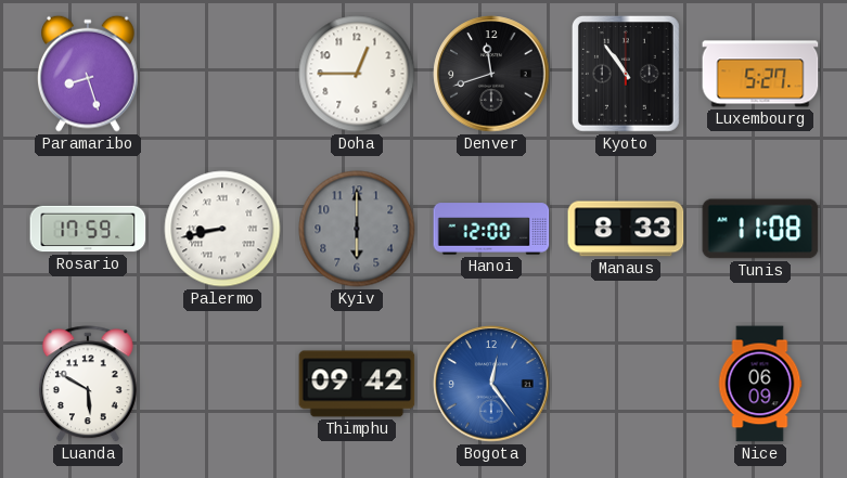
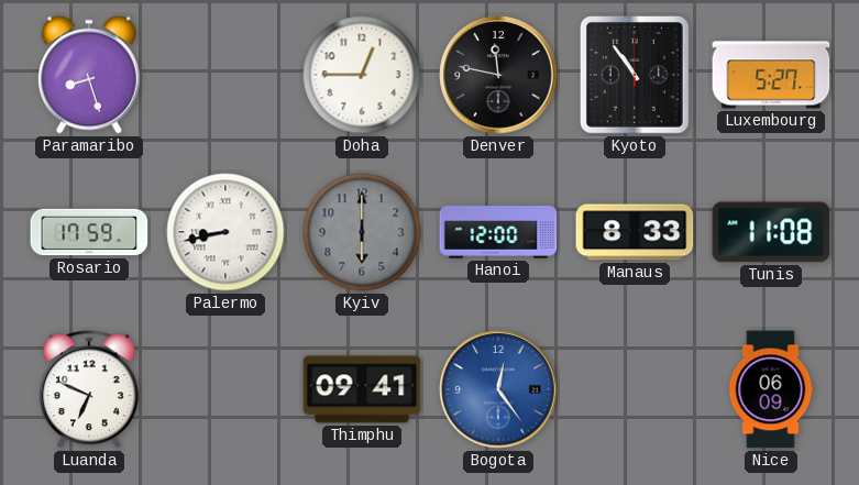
Denver: 11:42 -> 11:47
Luanda: 5:50 -> 6:49
Thimphu: 09:42 -> 09:41
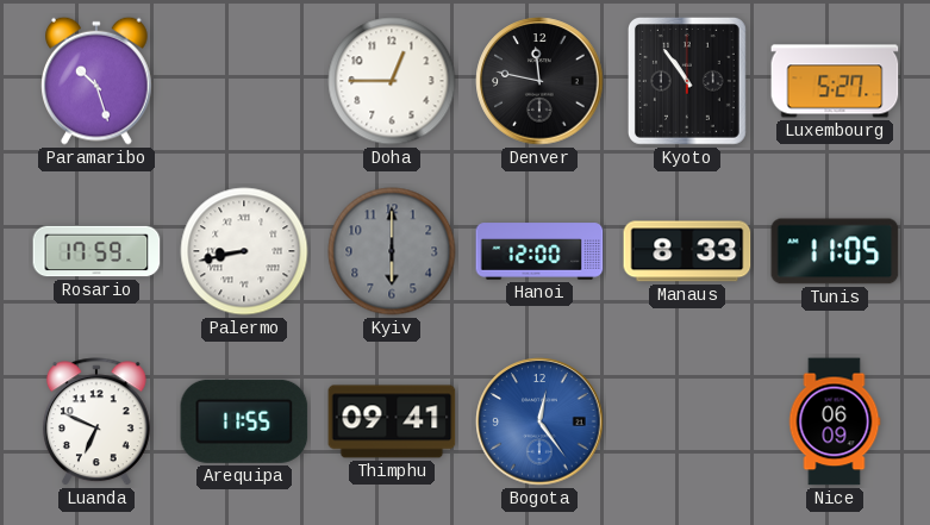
Paramaribo: 8:27 -> 10:27
Tunis: 11:08 -> 11:05
Arequipa: none -> 11:55
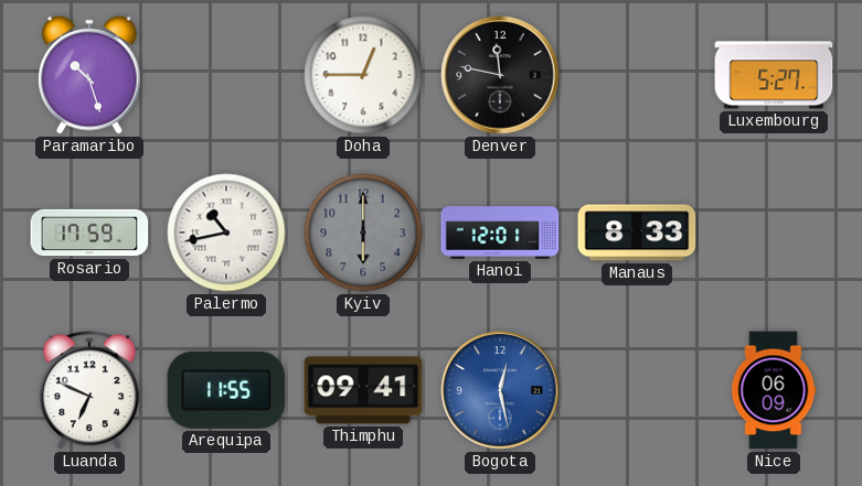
Kyoto: 10:54 -> none
Palermo: 8:43 -> 10:43
Hanoi: 12:00 -> 12:01
Tunis: 11:05 -> none
Bogota: 12:24 -> 12:28
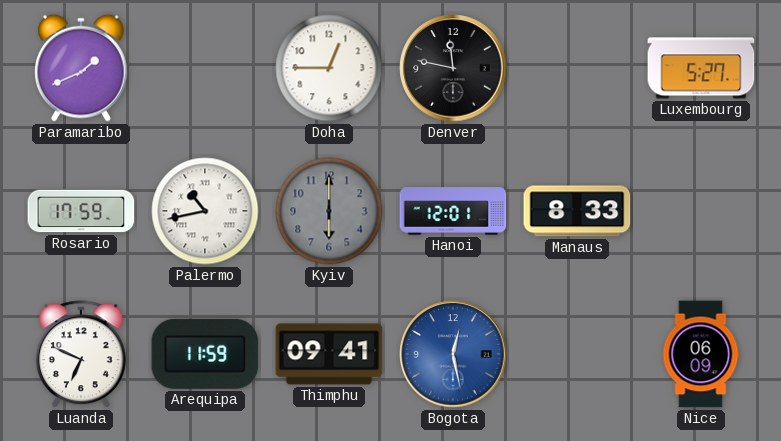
Paramaribo: 10:27 -> 1:41
Arequipa: 11:55 -> 11:59
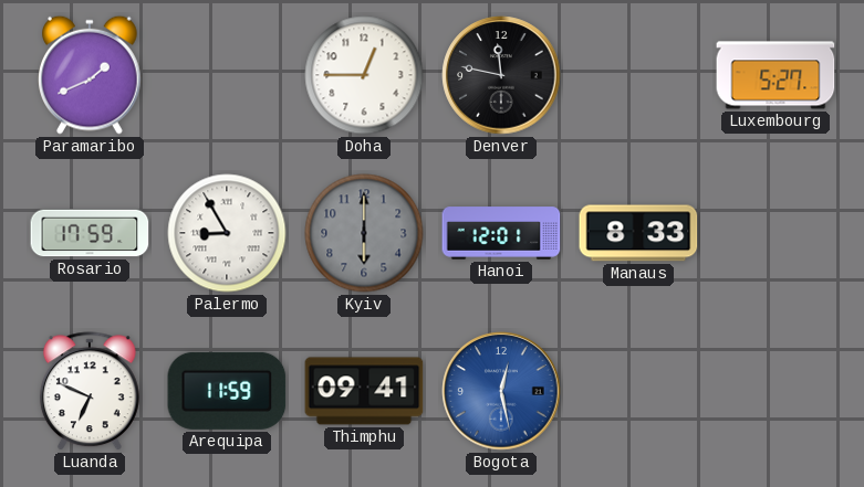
Palermo: 10:43 -> 8:55
Nice: 06:09 -> none
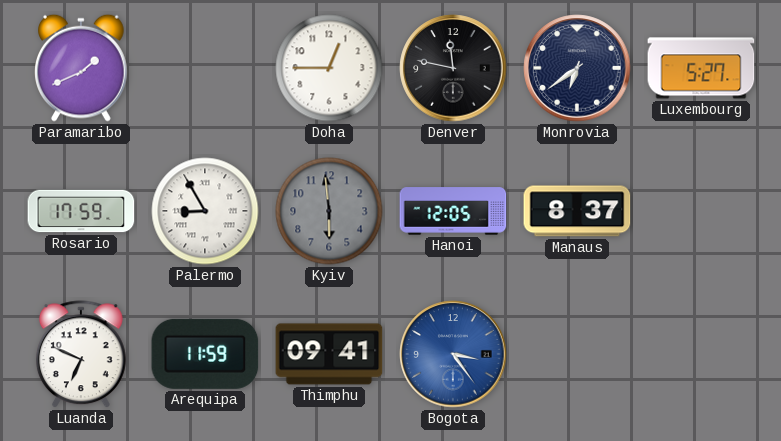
Monrovia: none -> 6:39
Kyiv: 6:00 -> 5:59
Hanoi: 12:01 -> 12:05
Manaus: 8:33 -> 8:37
Bogota: 12:28 -> 3:24
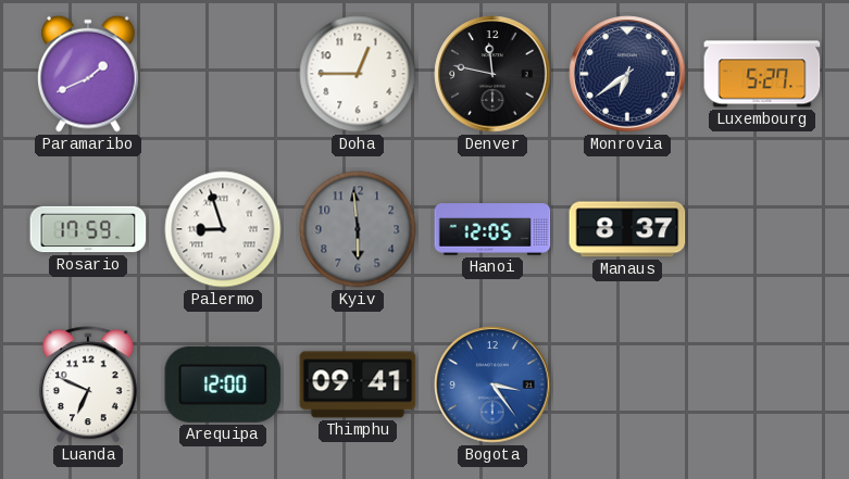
Palermo: 8:55 -> 8:57
Arequipa: 11:59 -> 12:00
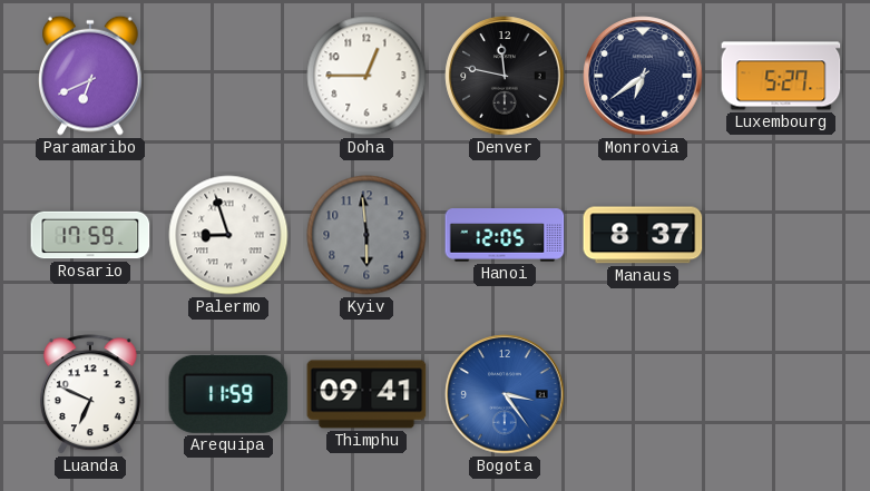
Paramaribo: 1:41 -> 6:41
Arequipa: 12:00 -> 11:59
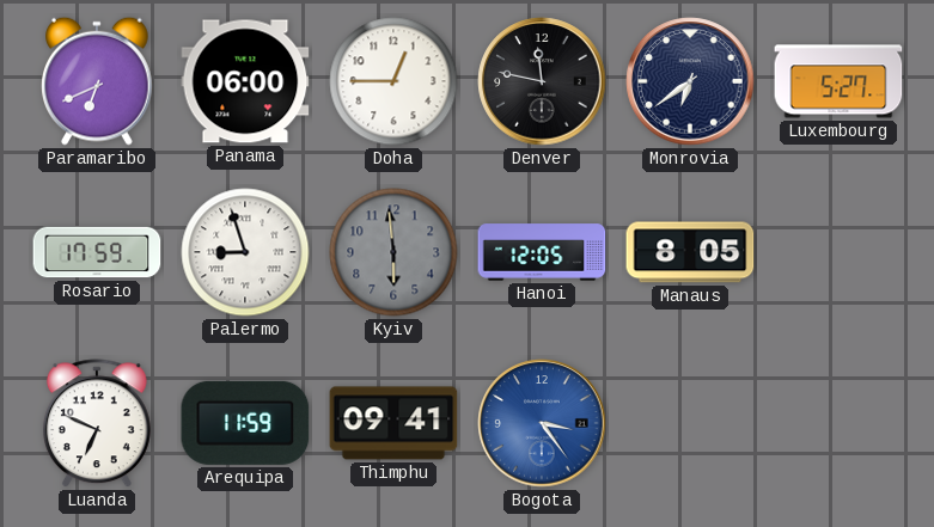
Panama: none -> 06:00
Manaus: 8:37 -> 8:05
